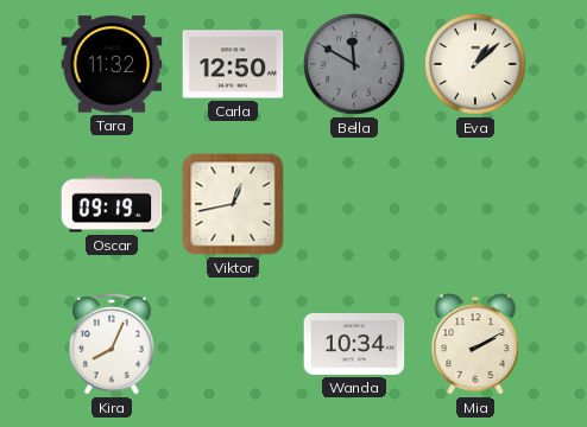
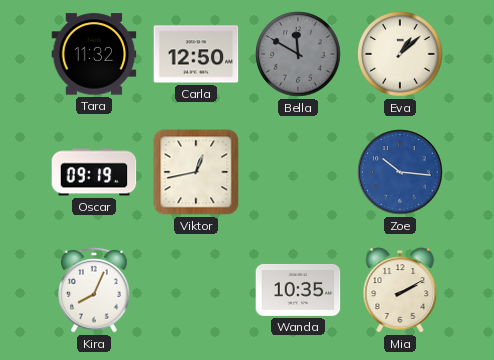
Zoe: none -> 10:16
Wanda: 10:34 -> 10:35
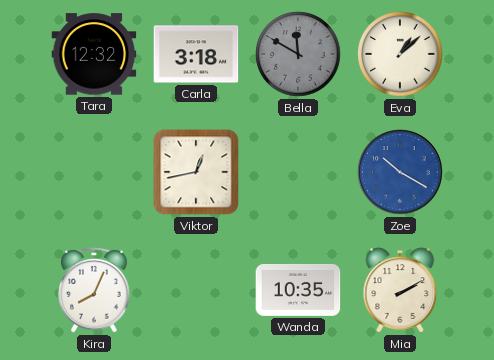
Tara: 11:32 -> 12:32
Carla: 12:50 -> 3:18
Oscar: 09:19 -> none
Zoe: 10:16 -> 10:20
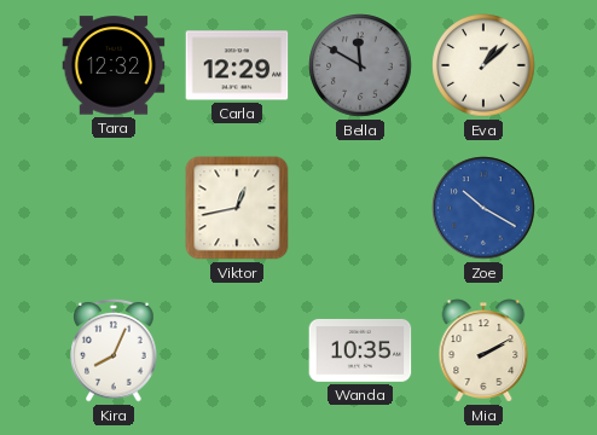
Carla: 3:18 -> 12:29
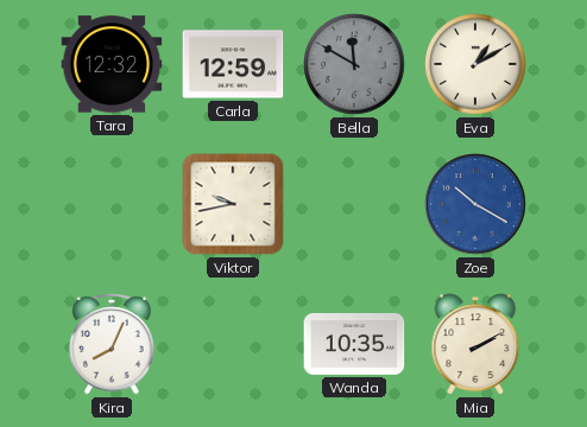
Carla: 12:29 -> 12:59
Eva: 1:08 -> 1:10
Viktor: 12:43 -> 9:43
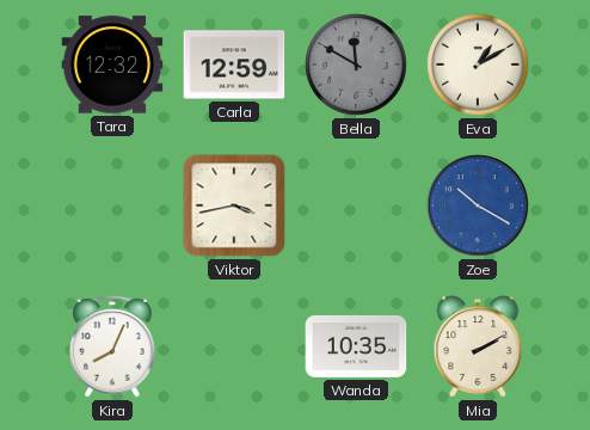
Viktor: 9:43 -> 3:43
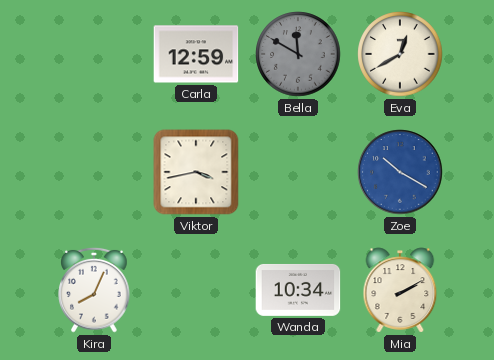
Tara: 12:32 -> none
Eva: 1:10 -> 12:40
Wanda: 10:35 -> 10:34
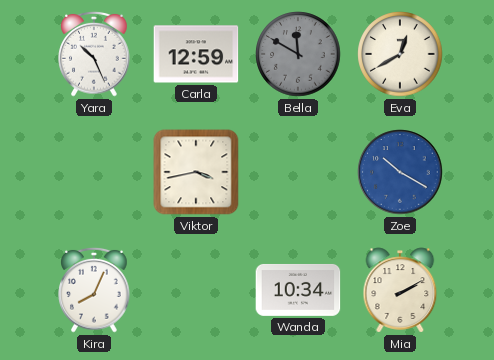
Yara: none -> 10:26
